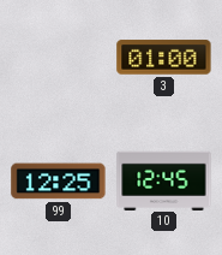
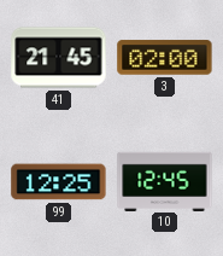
41: none -> 21:45
3: 01:00 -> 02:00
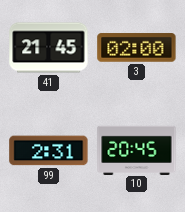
99: 12:25 -> 2:31
10: 12:45 -> 20:45
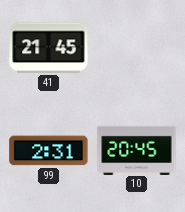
3: 02:00 -> none
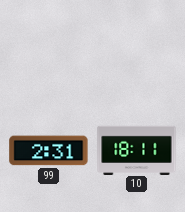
41: 21:45 -> none
10: 20:45 -> 18:11
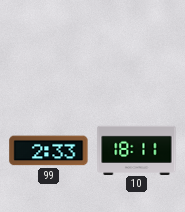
99: 2:31 -> 2:33
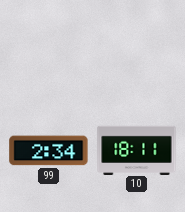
99: 2:33 -> 2:34
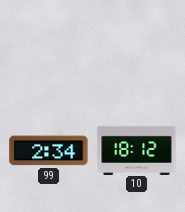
10: 18:11 -> 18:12
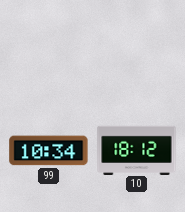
99: 2:34 -> 10:34
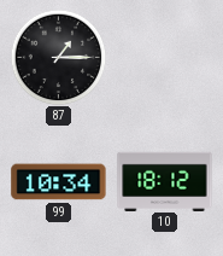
87: none -> 1:15
